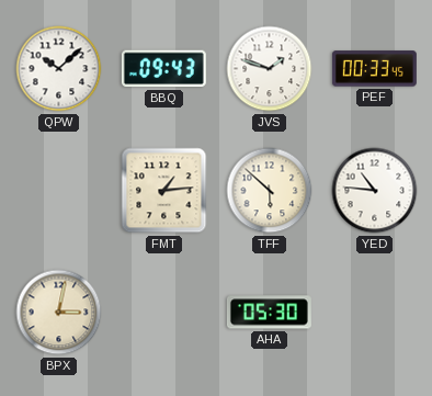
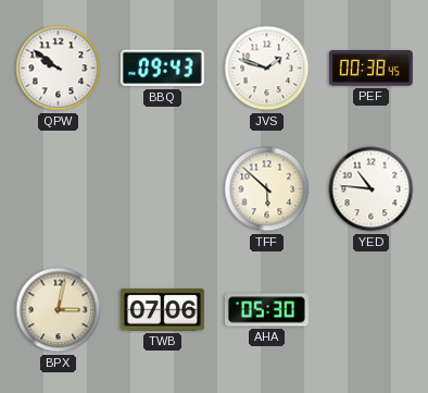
QPW: 10:08 -> 9:51
PEF: 00:33 -> 00:38
FMT: 1:14 -> none
TWB: none -> 07:06
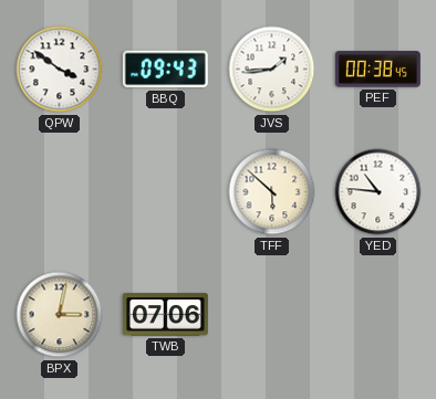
QPW: 9:51 -> 3:51
JVS: 1:48 -> 1:44
AHA: 05:30 -> none
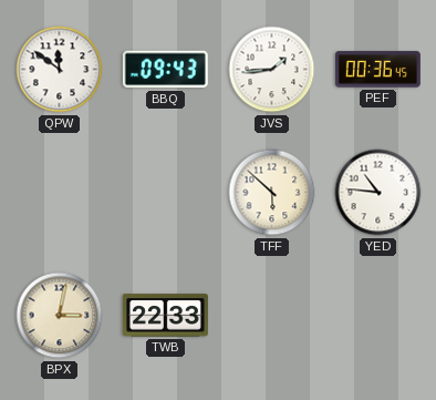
QPW: 3:51 -> 11:51
PEF: 00:38 -> 00:36
TWB: 07:06 -> 22:33
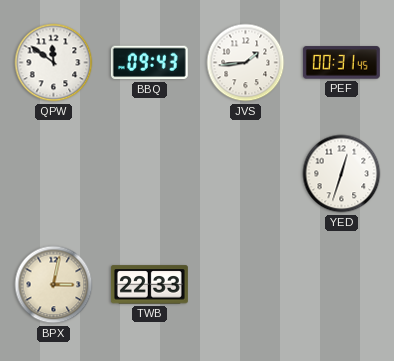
PEF: 00:36 -> 00:31
TFF: 5:52 -> none
YED: 10:46 -> 12:33
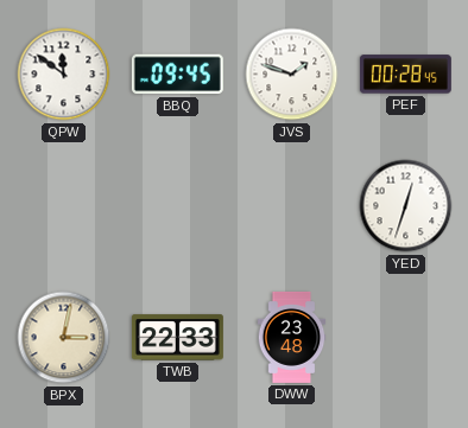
BBQ: 09:43 -> 09:45
JVS: 1:44 -> 1:48
PEF: 00:31 -> 00:28
DWW: none -> 23:48
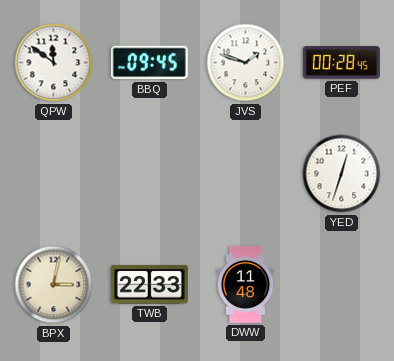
DWW: 23:48 -> 11:48
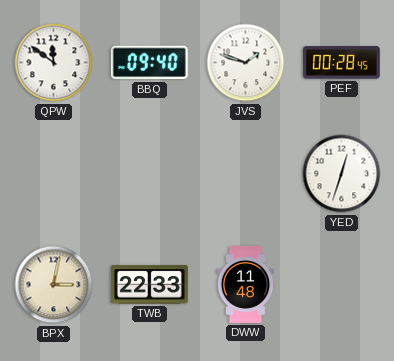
BBQ: 09:45 -> 09:40
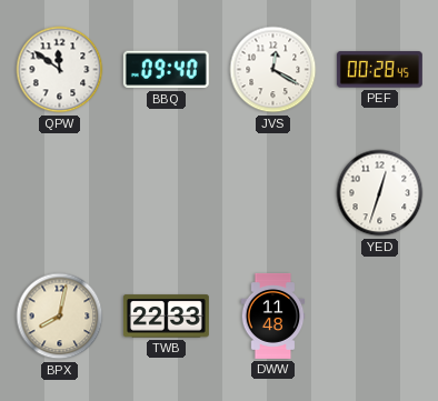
JVS: 1:48 -> 12:20
BPX: 3:02 -> 8:02
